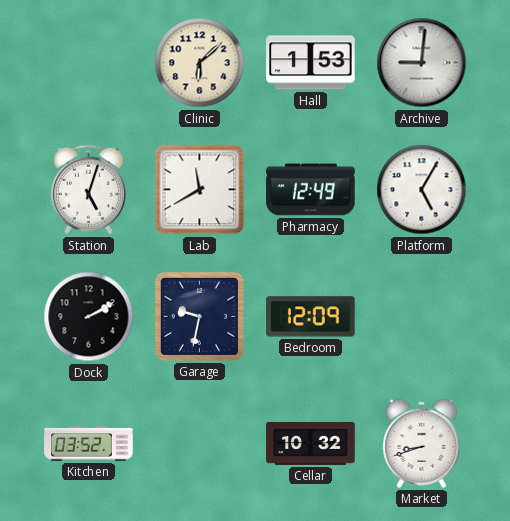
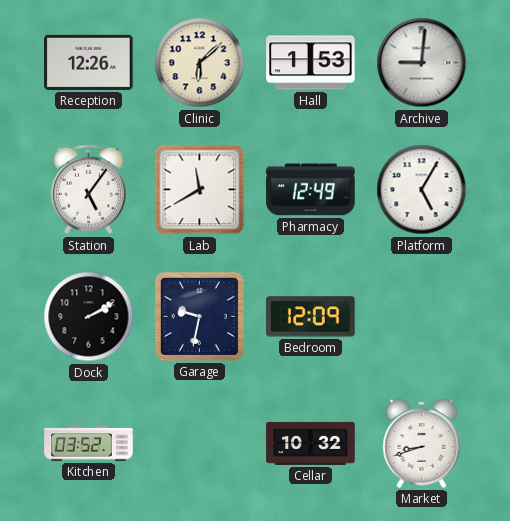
Reception: none -> 12:26
Station: 5:03 -> 5:06
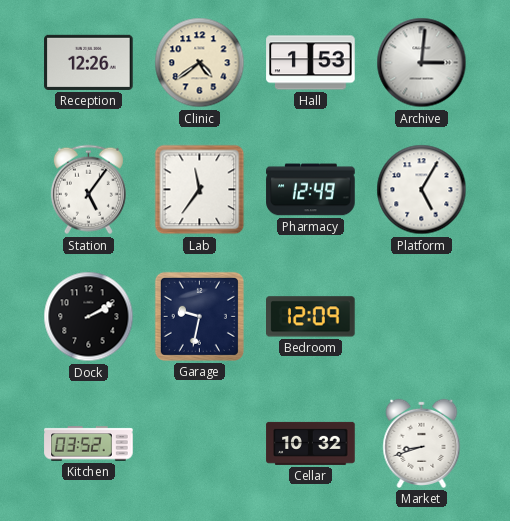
Clinic: 6:08 -> 4:39
Archive: 9:01 -> 3:01
Lab: 11:40 -> 11:36
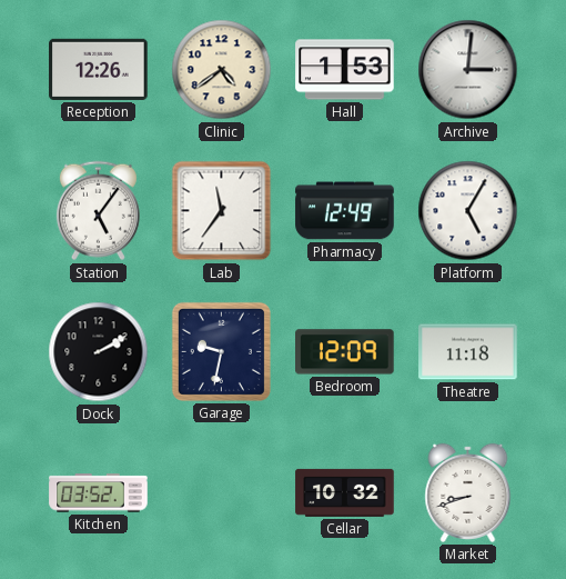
Theatre: none -> 11:18
